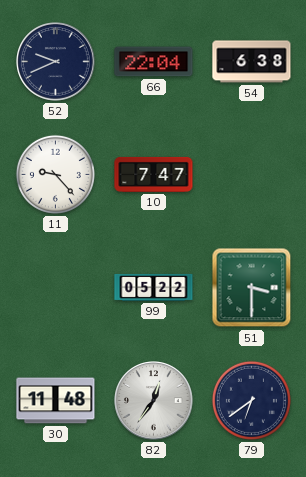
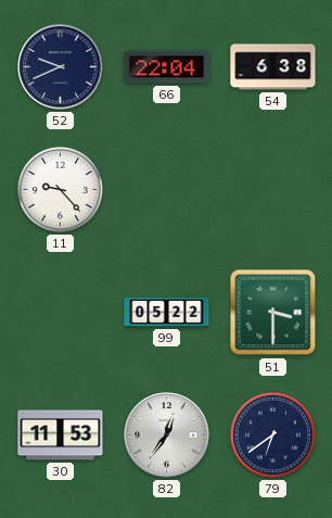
10: 7:47 -> none
30: 11:48 -> 11:53
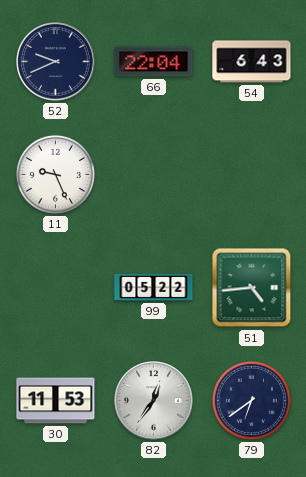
54: 6:38 -> 6:43
11: 9:23 -> 9:26
51: 3:30 -> 4:44
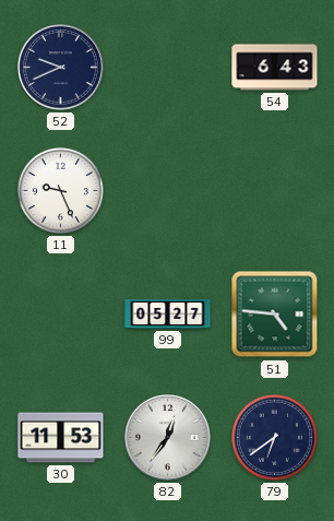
66: 22:04 -> none
99: 05:22 -> 05:27
51: 4:44 -> 4:46
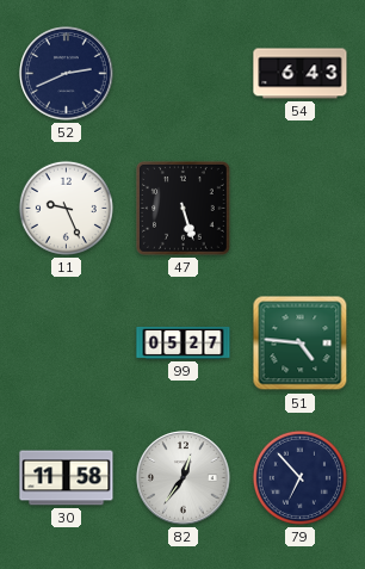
52: 9:41 -> 2:41
47: none -> 5:27
30: 11:53 -> 11:58
79: 6:39 -> 6:53
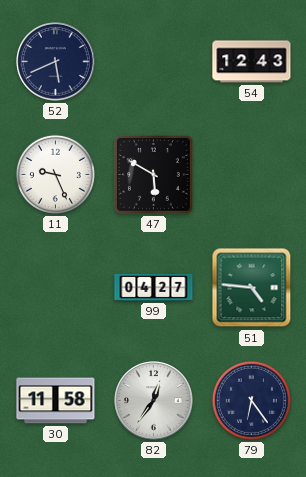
52: 2:41 -> 5:41
54: 6:43 -> 12:43
47: 5:27 -> 5:50
99: 05:27 -> 04:27
79: 6:53 -> 6:24
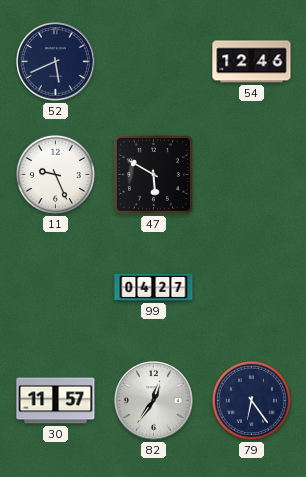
54: 12:43 -> 12:46
51: 4:46 -> none
30: 11:58 -> 11:57
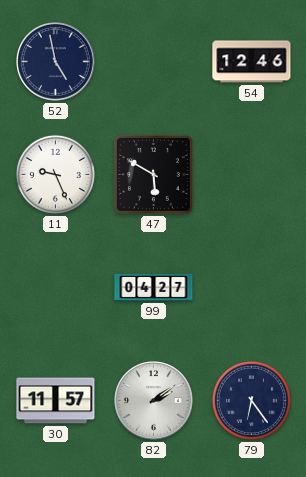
52: 5:41 -> 4:58
82: 12:36 -> 2:09
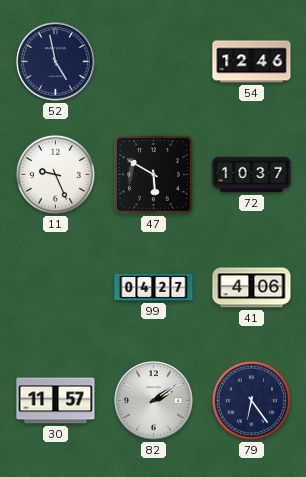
72: none -> 10:37
41: none -> 4:06
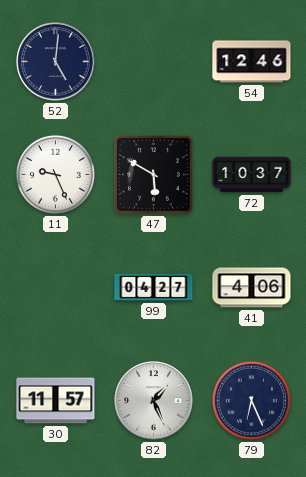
52: 4:58 -> 5:01
82: 2:09 -> 1:26
79: 6:24 -> 6:26
